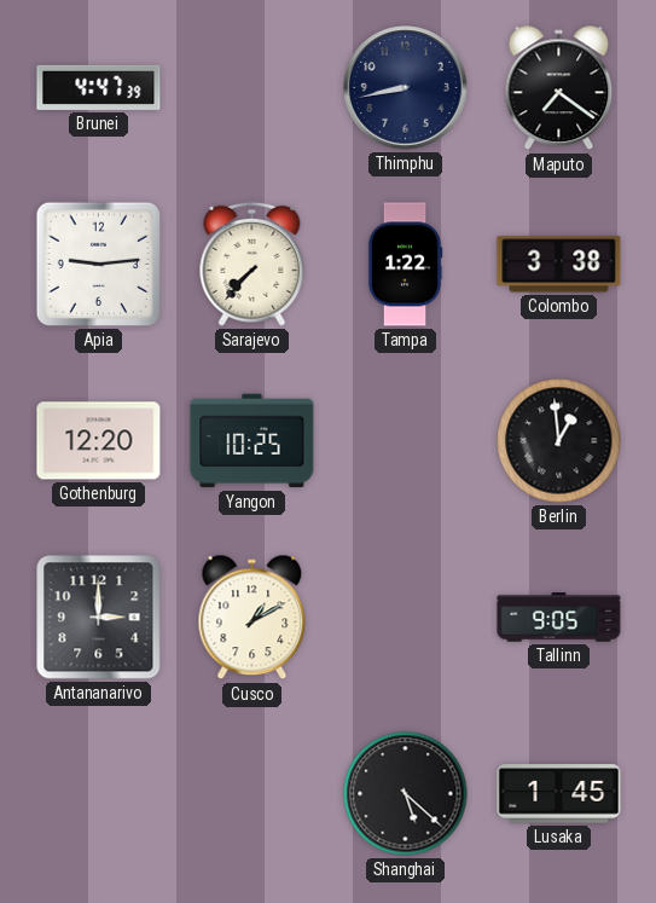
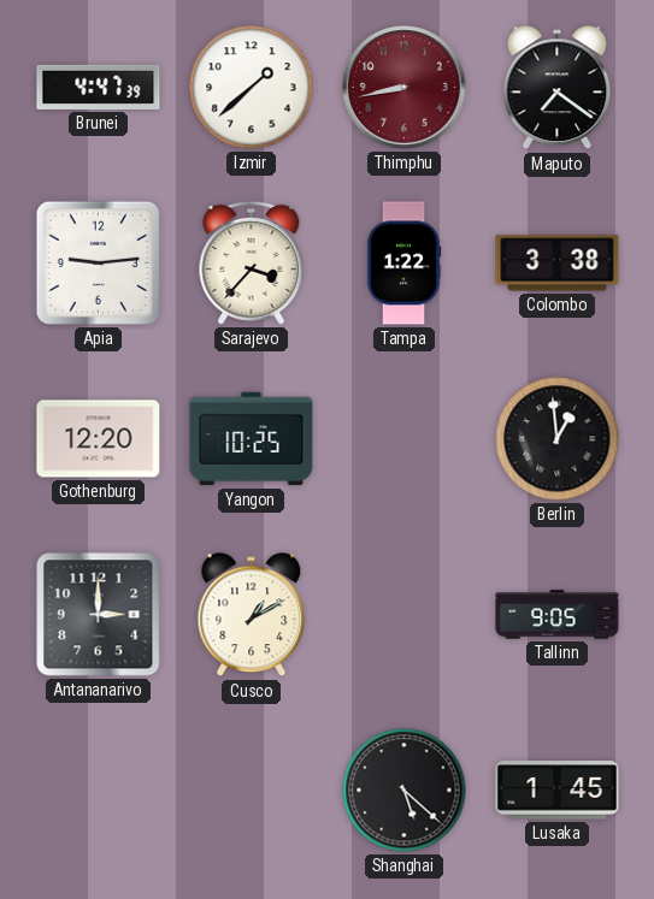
Izmir: none -> 1:38
Thimphu dial: navy -> burgundy
Sarajevo: 7:37 -> 3:37
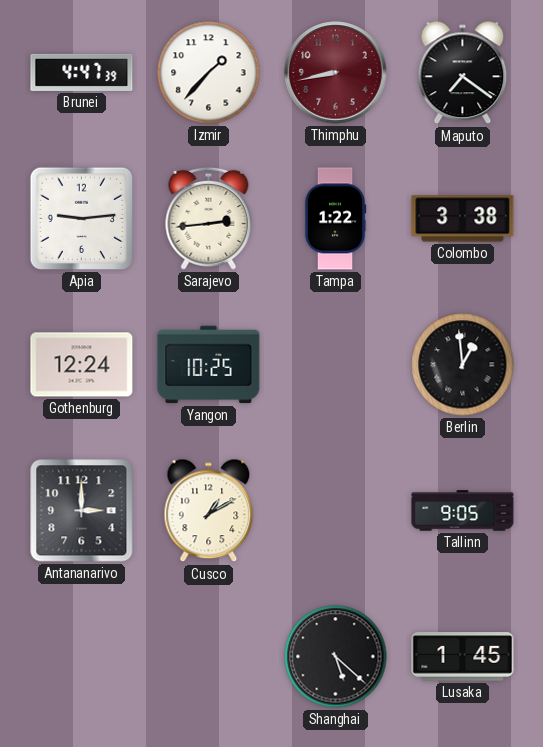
Izmir: 1:38 -> 1:37
Sarajevo: 3:37 -> 2:44
Gothenburg: 12:20 -> 12:24
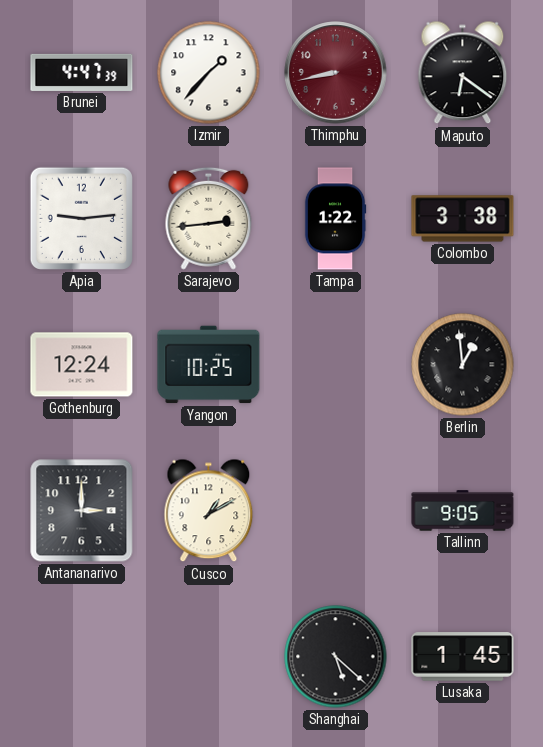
Maputo: 7:21 -> 6:21
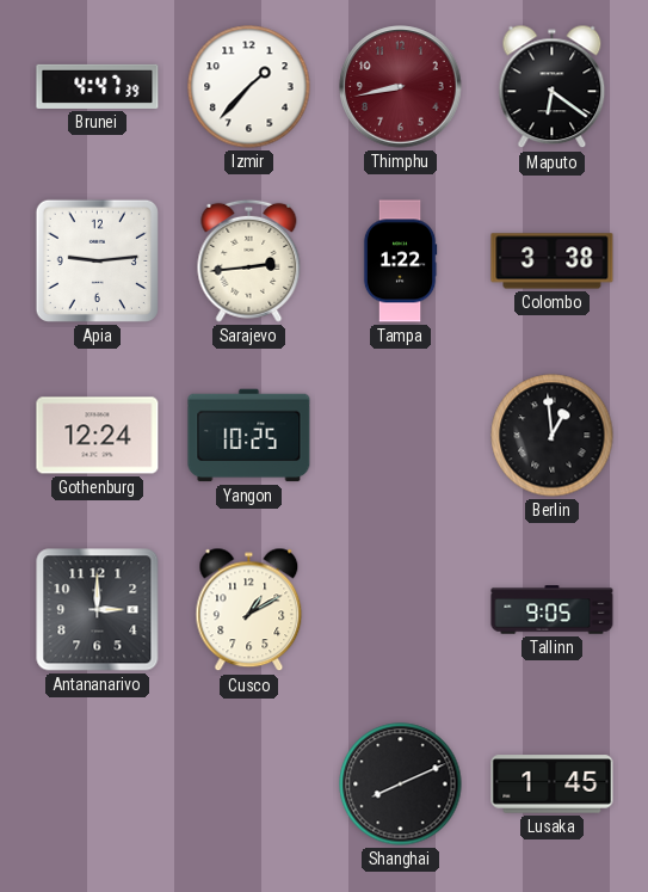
Shanghai: 5:22 -> 8:11
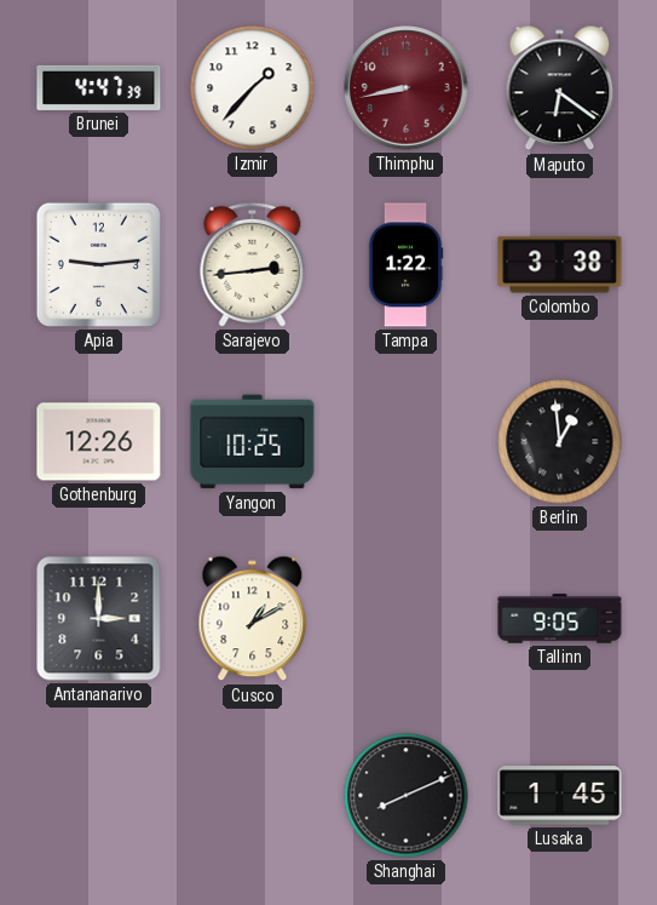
Gothenburg: 12:24 -> 12:26
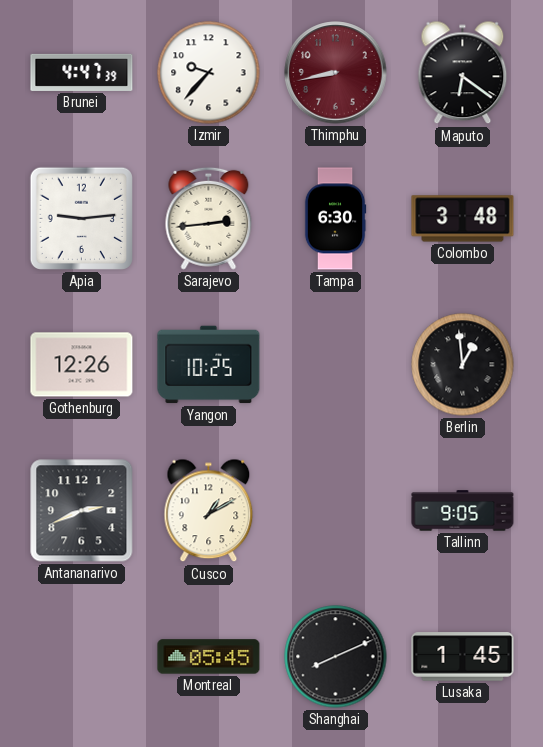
Izmir: 1:37 -> 9:37
Tampa: 1:22 -> 6:30
Colombo: 3:38 -> 3:48
Antananarivo: 3:00 -> 2:41
Montreal: none -> 05:45
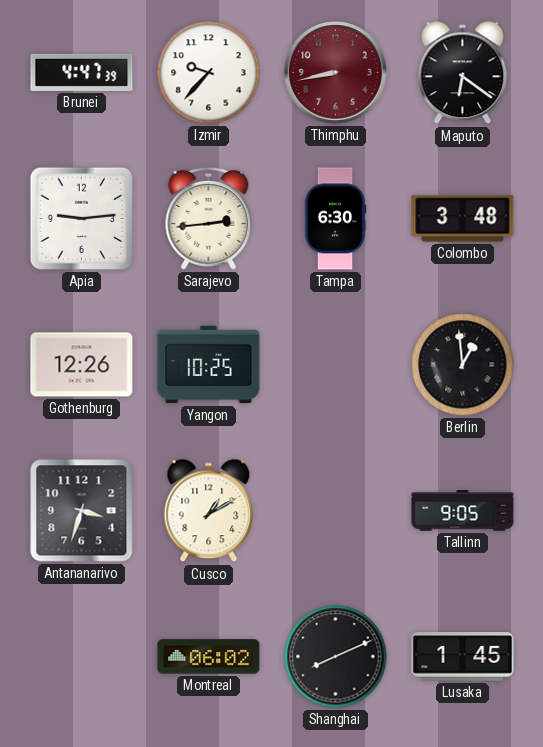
Antananarivo: 2:41 -> 3:33
Montreal: 05:45 -> 06:02
